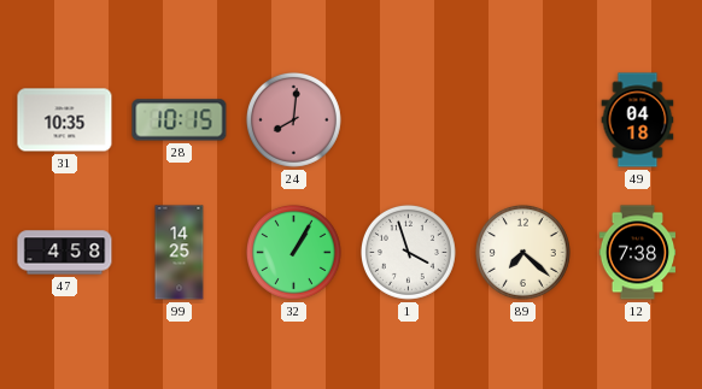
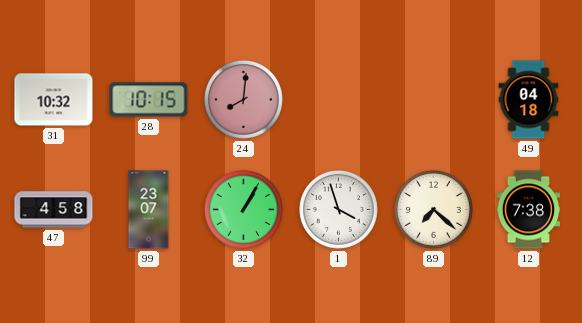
31: 10:35 -> 10:32
99: 14:25 -> 23:07
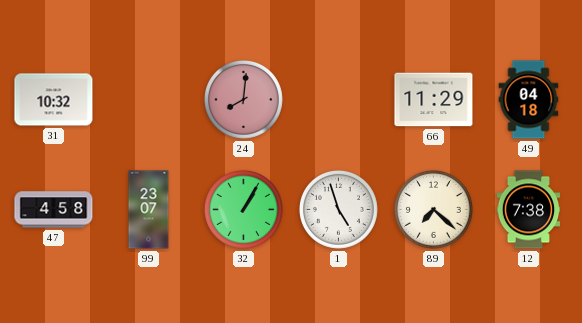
28: 10:15 -> none
66: none -> 11:29
1: 3:57 -> 4:57
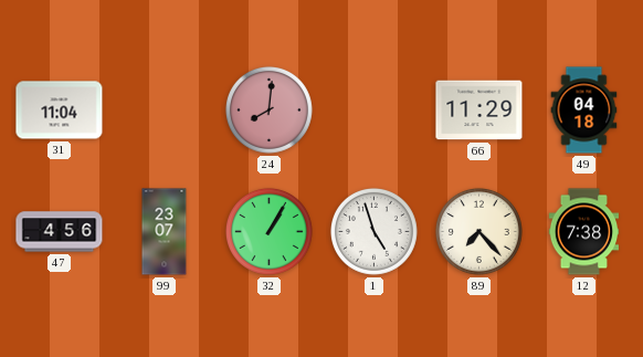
31: 10:32 -> 11:04
47: 4:58 -> 4:56
89: 7:22 -> 7:23
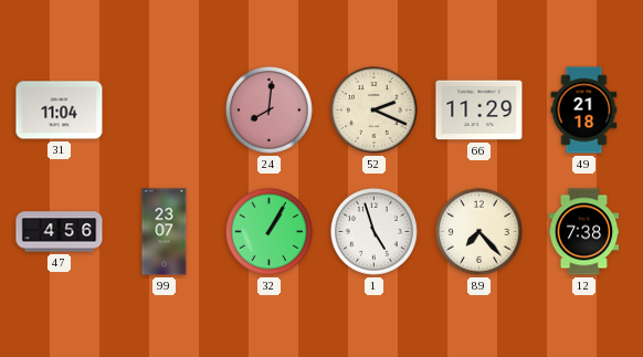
52: none -> 2:19
49: 04:18 -> 21:18
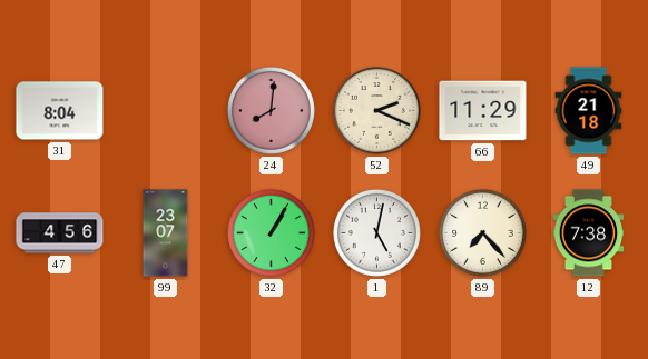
31: 11:04 -> 8:04
1: 4:57 -> 5:02
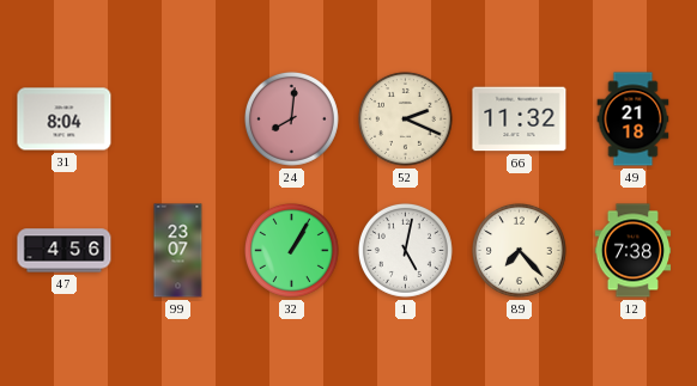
66: 11:29 -> 11:32
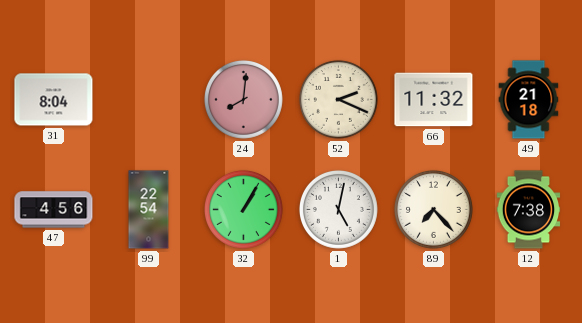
99: 23:07 -> 22:54
